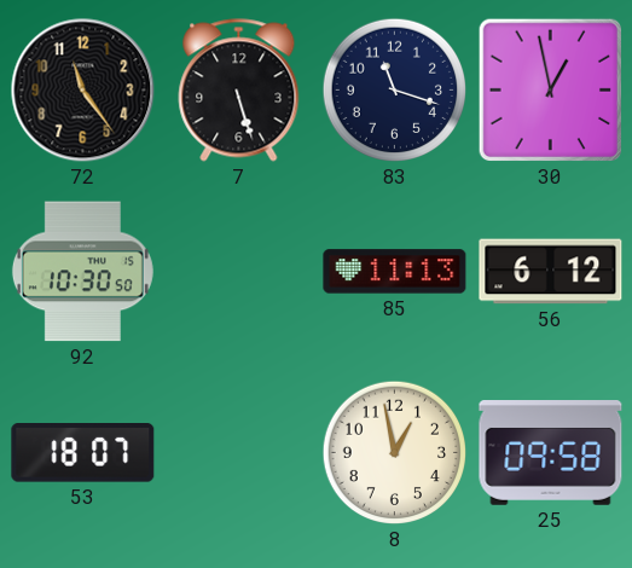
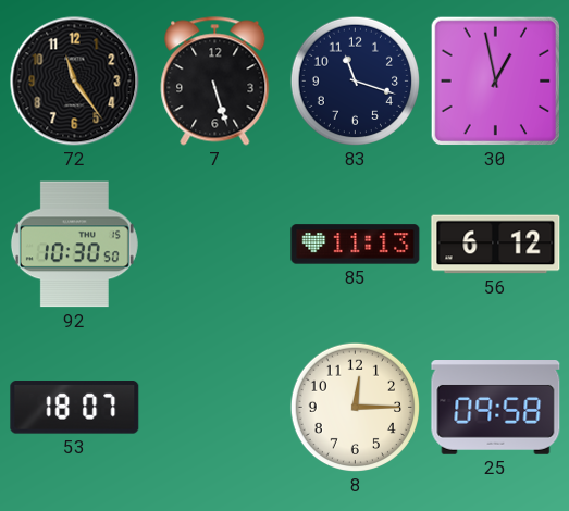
8: 12:58 -> 12:15
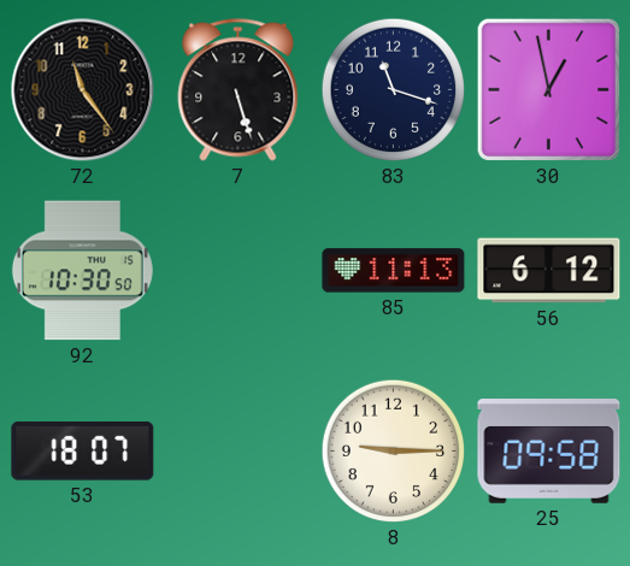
8: 12:15 -> 9:15
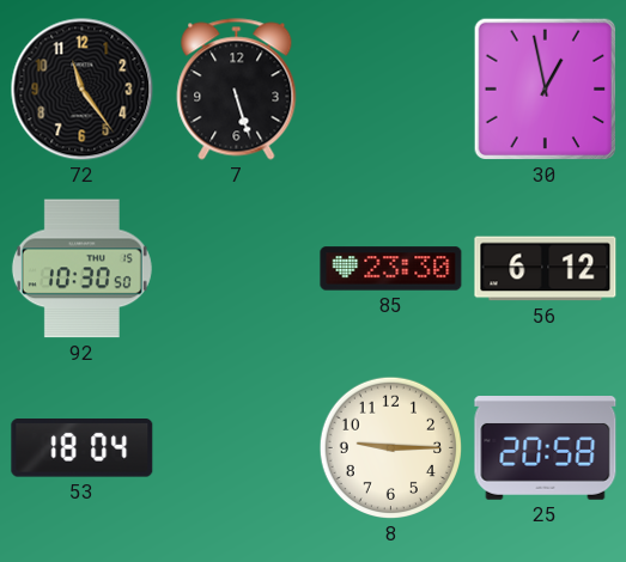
83: 11:18 -> none
85: 11:13 -> 23:30
53: 18:07 -> 18:04
25: 09:58 -> 20:58
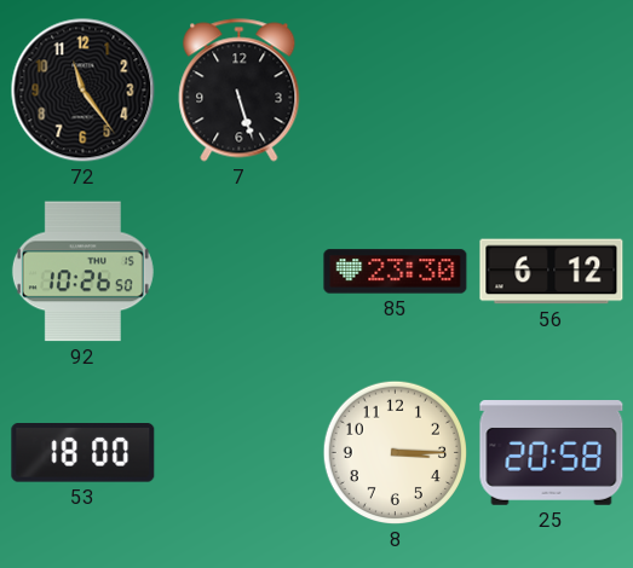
30: 12:58 -> none
92: 10:30 -> 10:26
53: 18:04 -> 18:00
8: 9:15 -> 3:15
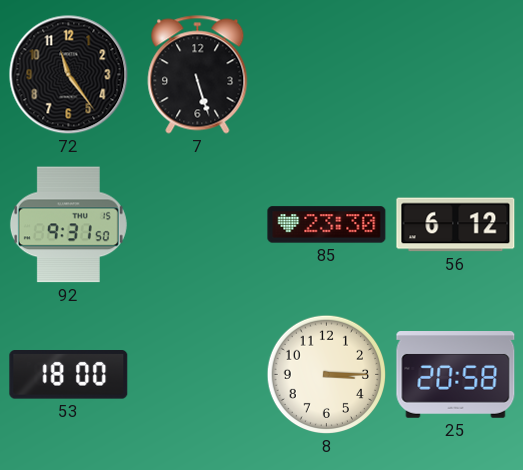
92: 10:26 -> 9:31
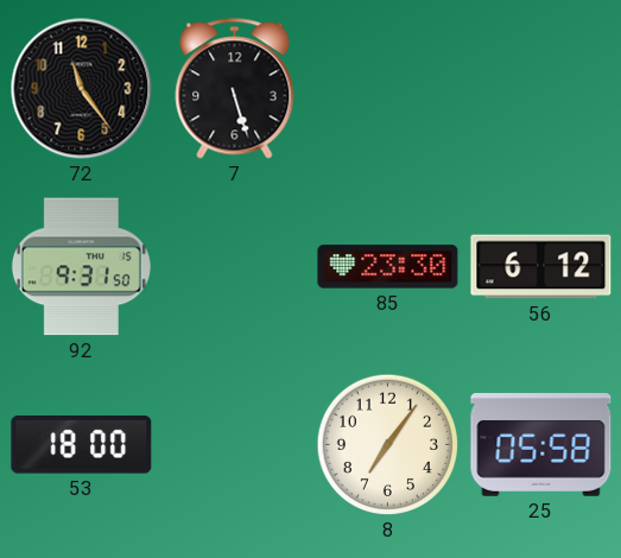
8: 3:15 -> 7:06
25: 20:58 -> 05:58
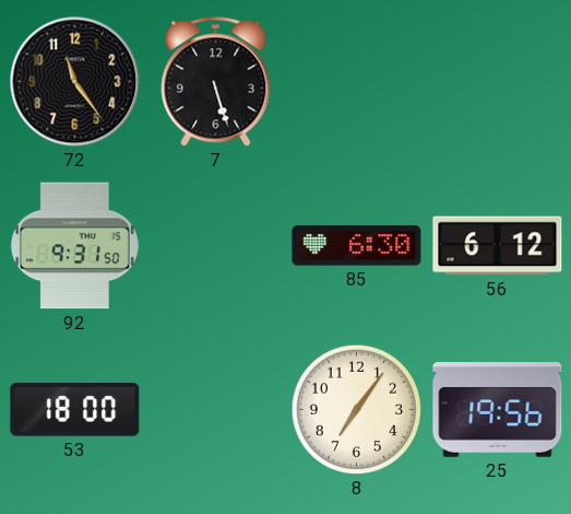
85: 23:30 -> 6:30
25: 05:58 -> 19:56
